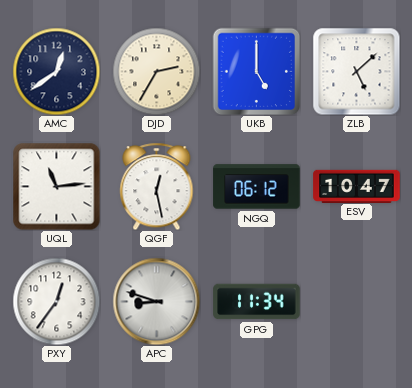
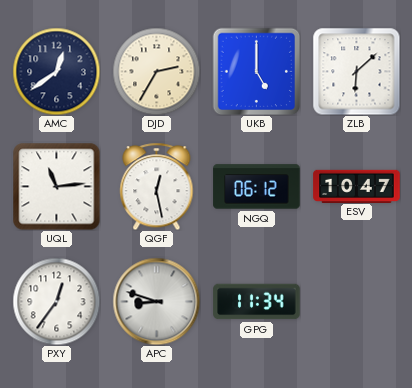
ZLB: 5:08 -> 6:08
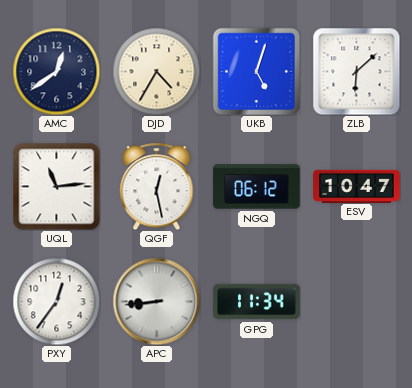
DJD: 2:35 -> 4:35
UKB: 5:00 -> 5:03
APC: 8:48 -> 8:44
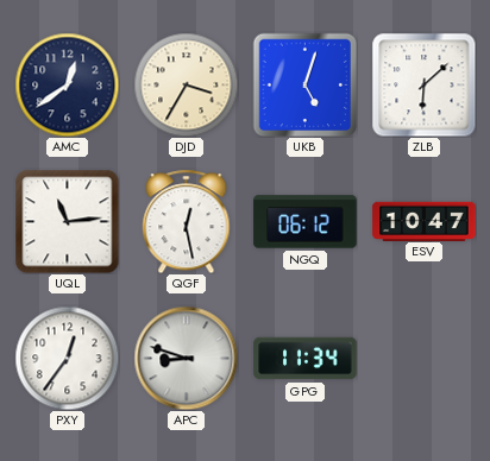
DJD: 4:35 -> 3:35
APC: 8:44 -> 8:48
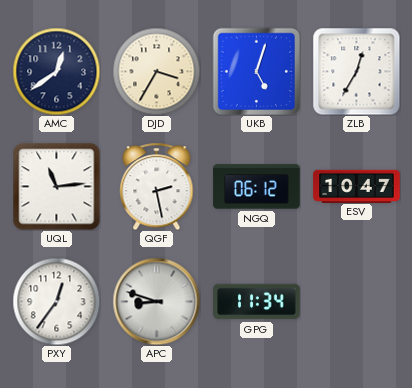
ZLB: 6:08 -> 12:35
QGF: 12:28 -> 2:28
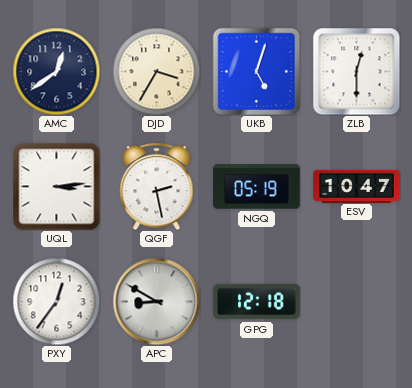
ZLB: 12:35 -> 12:30
UQL: 11:14 -> 3:14
NGQ: 06:12 -> 05:19
APC: 8:48 -> 8:50
GPG: 11:34 -> 12:18
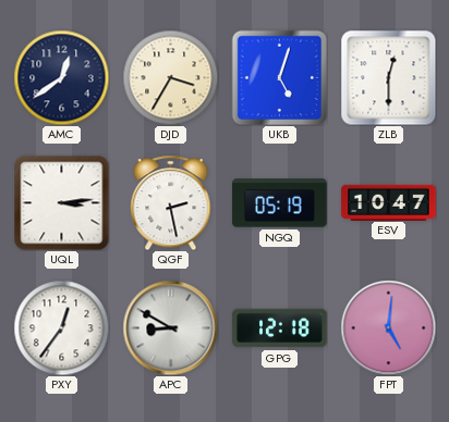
FPT: none -> 5:01
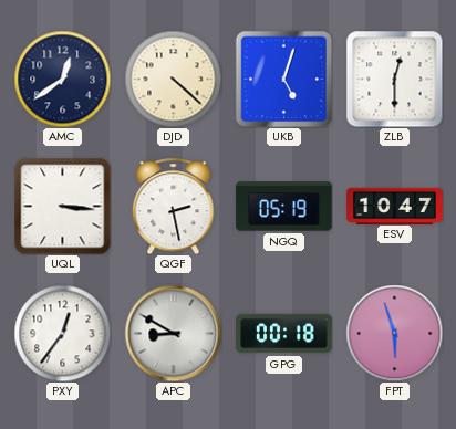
DJD: 3:35 -> 4:22
UQL: 3:14 -> 3:16
GPG: 12:18 -> 00:18
FPT: 5:01 -> 5:57
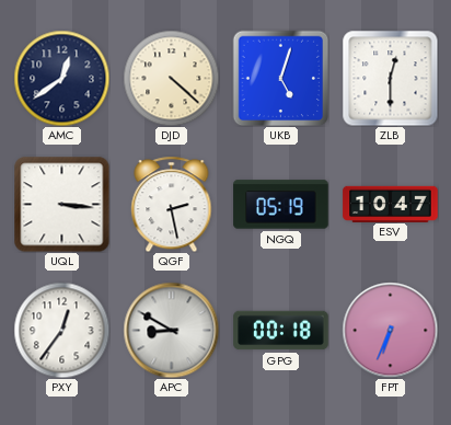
FPT: 5:57 -> 6:34
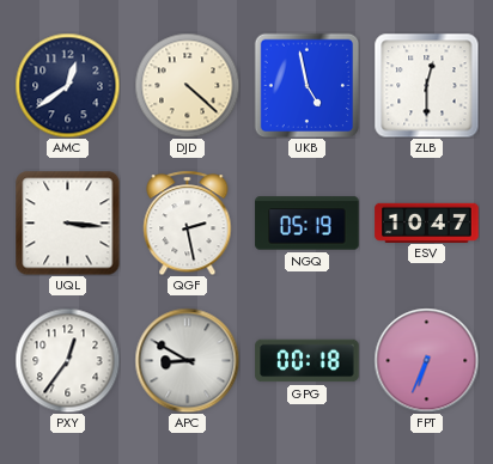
UKB: 5:03 -> 4:58
